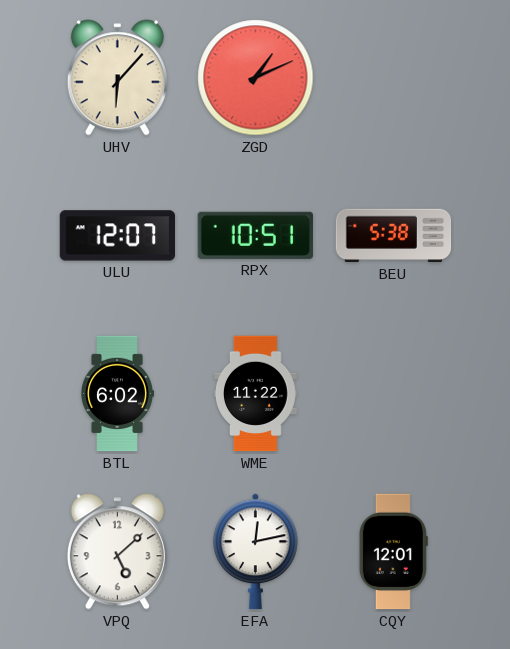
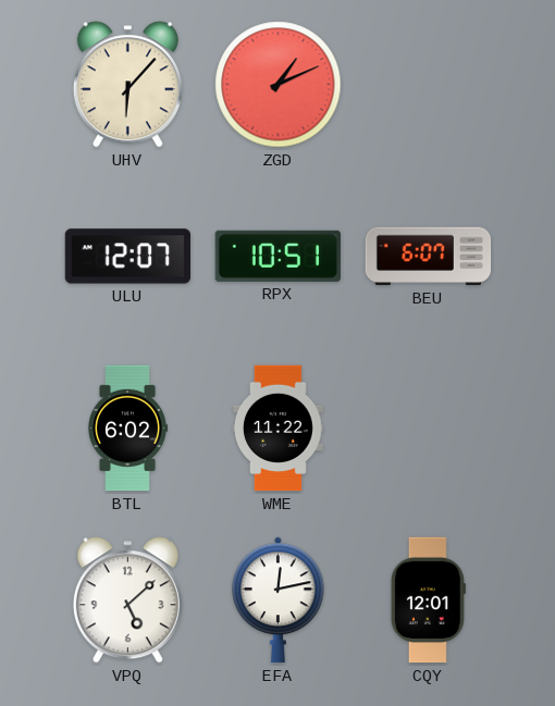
BEU: 5:38 -> 6:07
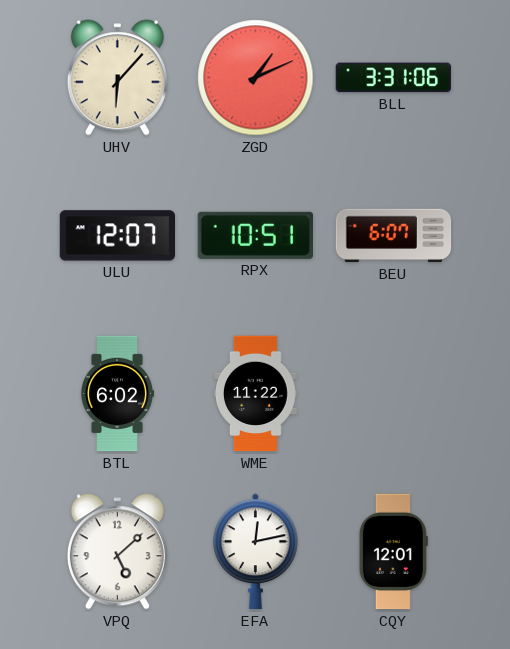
BLL: none -> 3:31
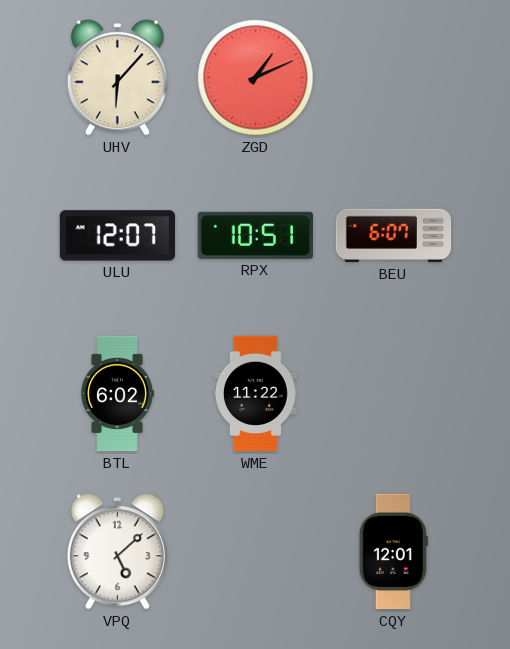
BLL: 3:31 -> none
EFA: 12:13 -> none
